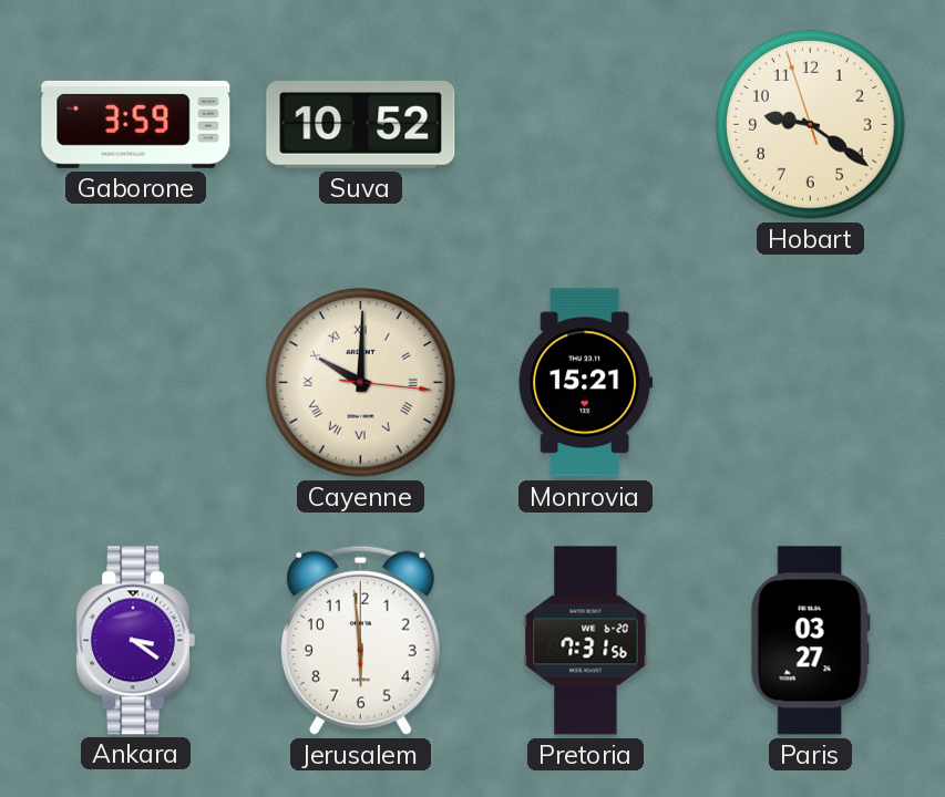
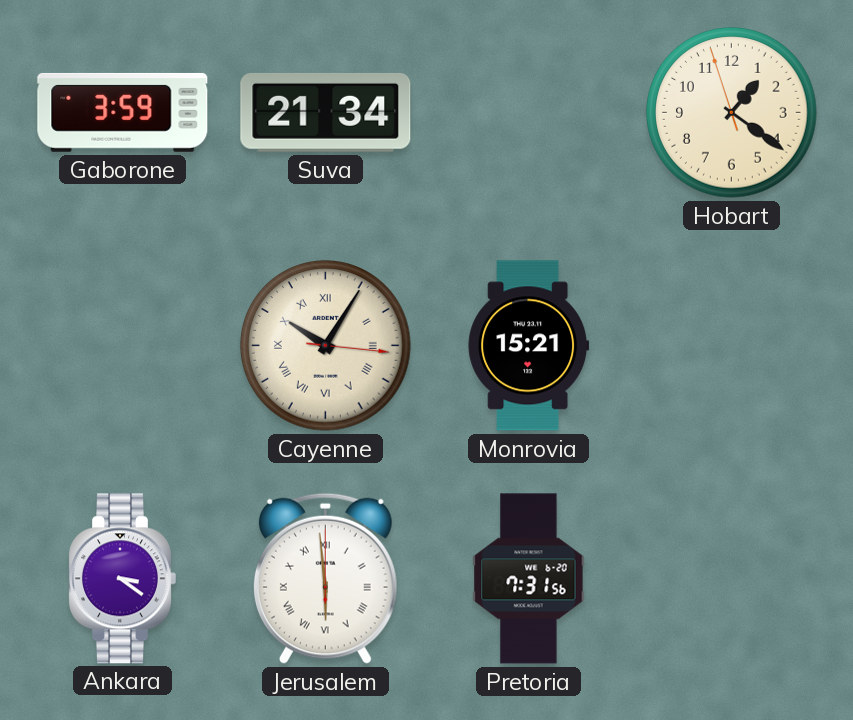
Suva: 10:52 -> 21:34
Hobart: 9:20 -> 1:20
Cayenne: 10:00 -> 10:05
Jerusalem numerals: Arabic -> Roman
Paris: 03:27 -> none
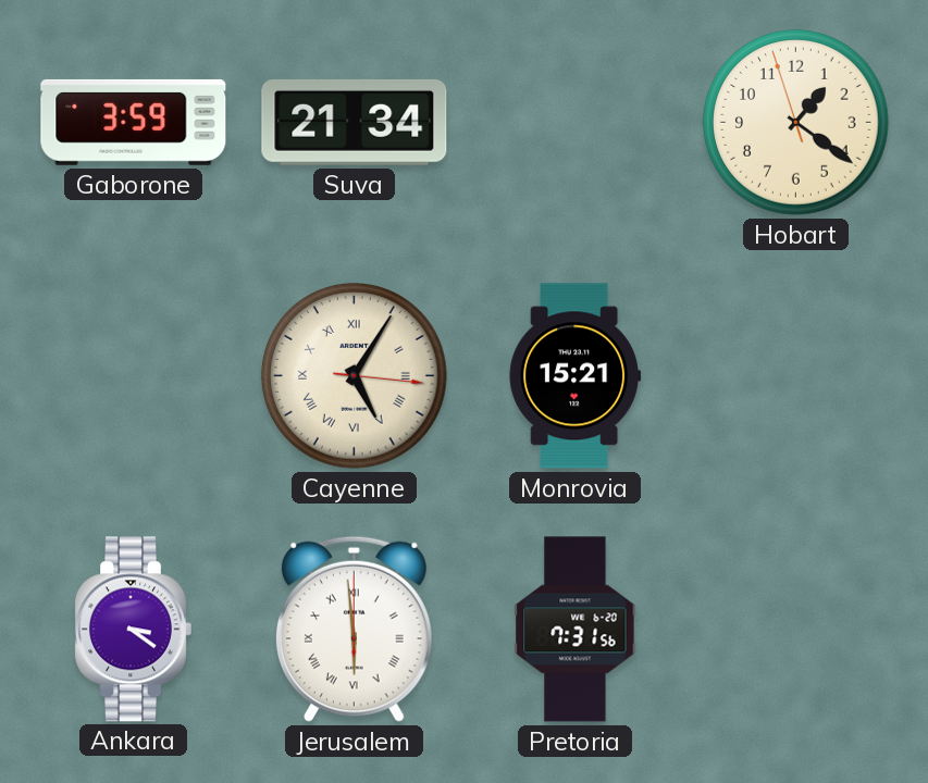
Cayenne: 10:05 -> 5:05
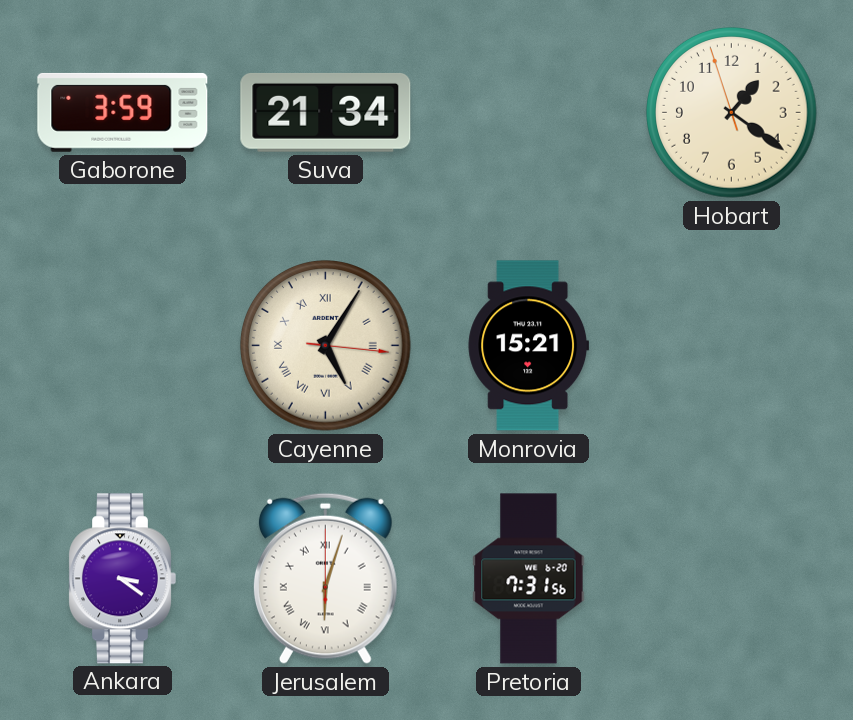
Jerusalem: 5:59 -> 6:03
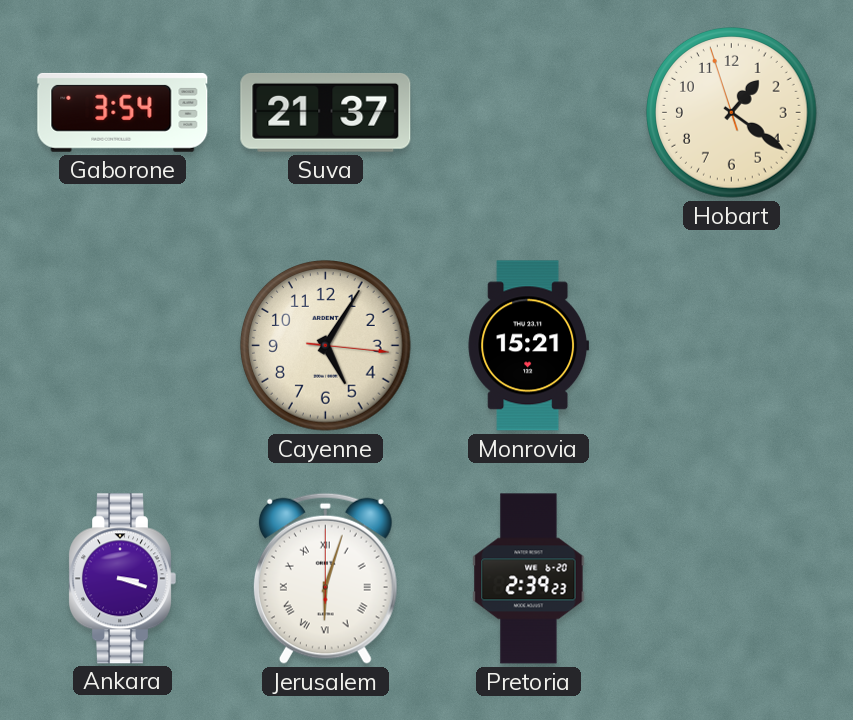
Gaborone: 3:59 -> 3:54
Suva: 21:34 -> 21:37
Cayenne numerals: Roman -> Arabic
Ankara: 3:21 -> 3:18
Pretoria: 7:31 -> 2:39
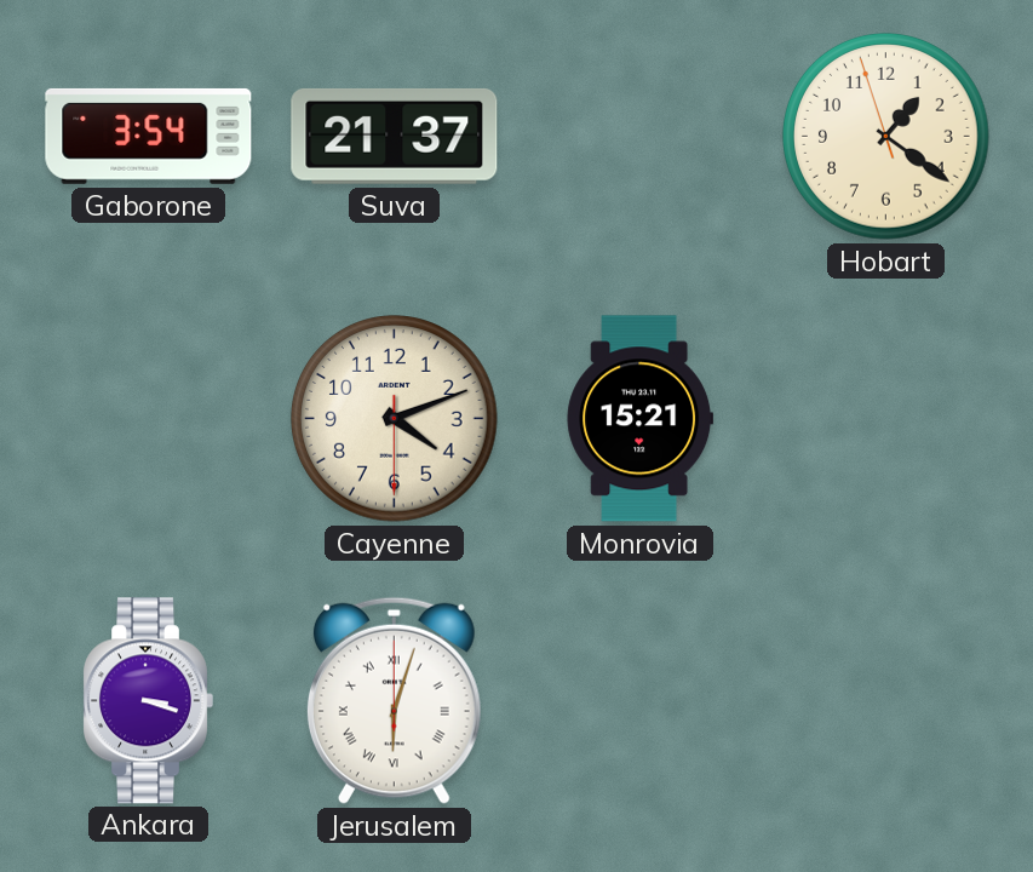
Cayenne: 5:05 -> 4:11
Pretoria: 2:39 -> none
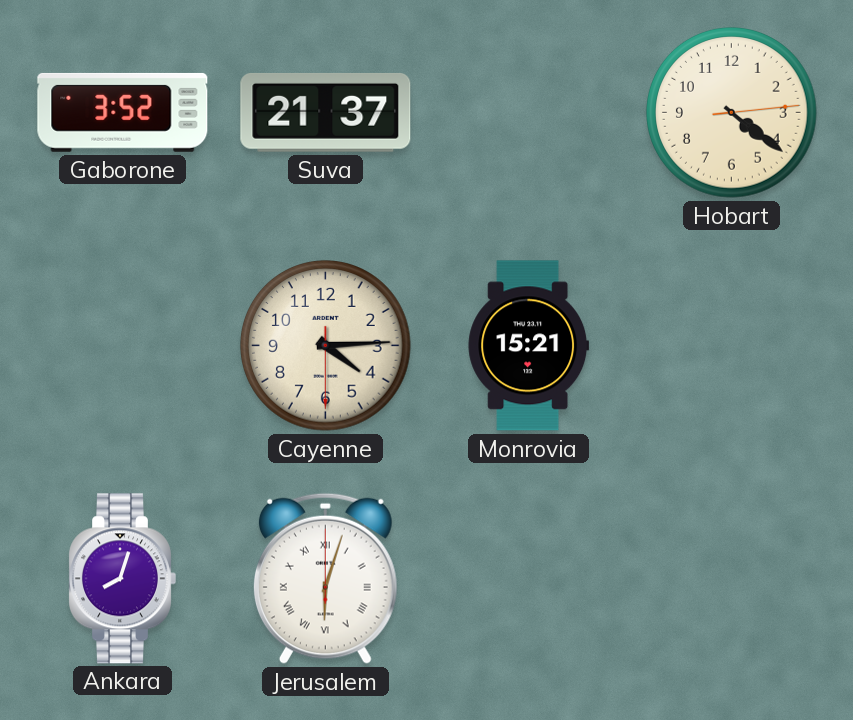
Gaborone: 3:54 -> 3:52
Hobart: 1:20 -> 4:21
Cayenne: 4:11 -> 4:14
Ankara: 3:18 -> 8:03
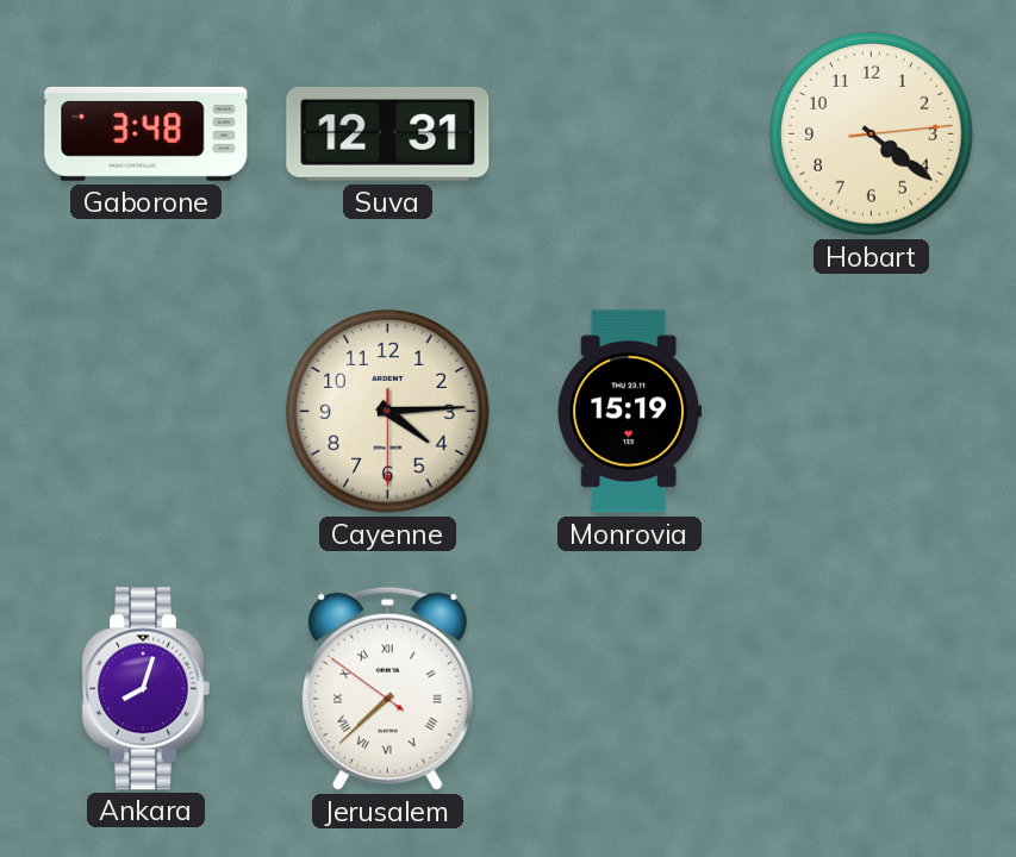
Gaborone: 3:52 -> 3:48
Suva: 21:37 -> 12:31
Monrovia: 15:21 -> 15:19
Jerusalem: 6:03 -> 7:37
